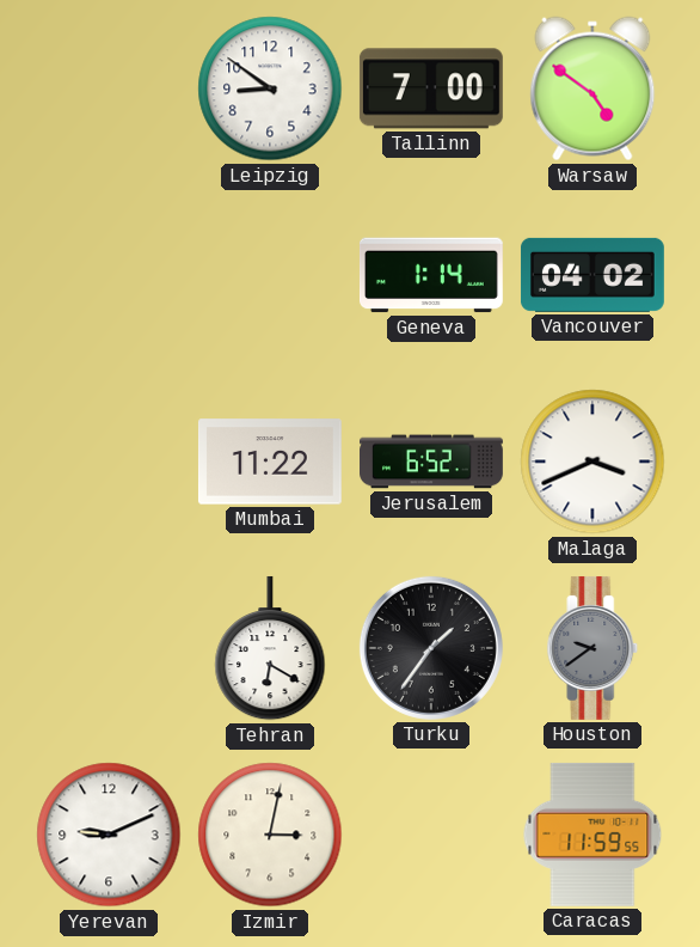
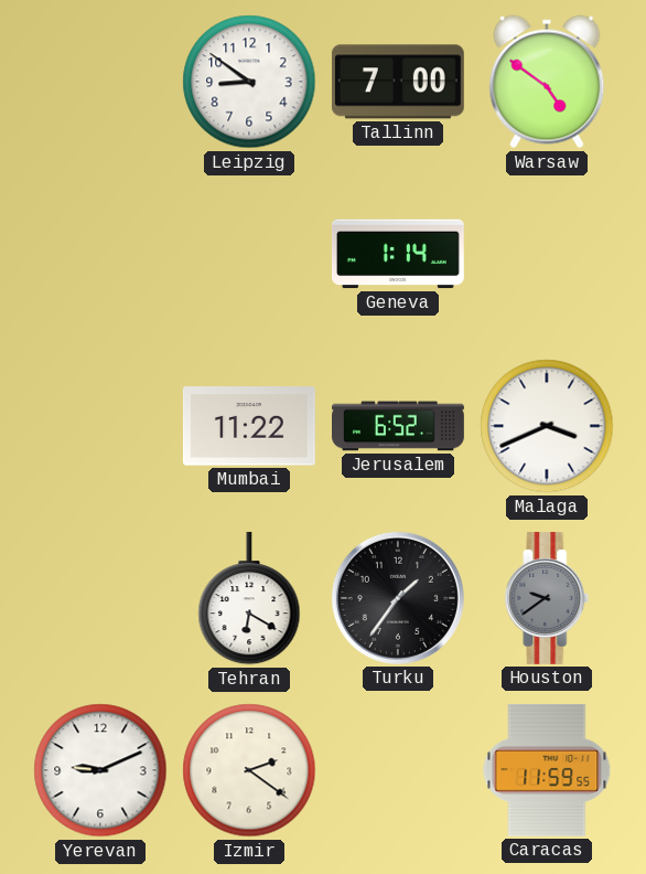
Vancouver: 04:02 -> none
Izmir: 3:02 -> 2:21
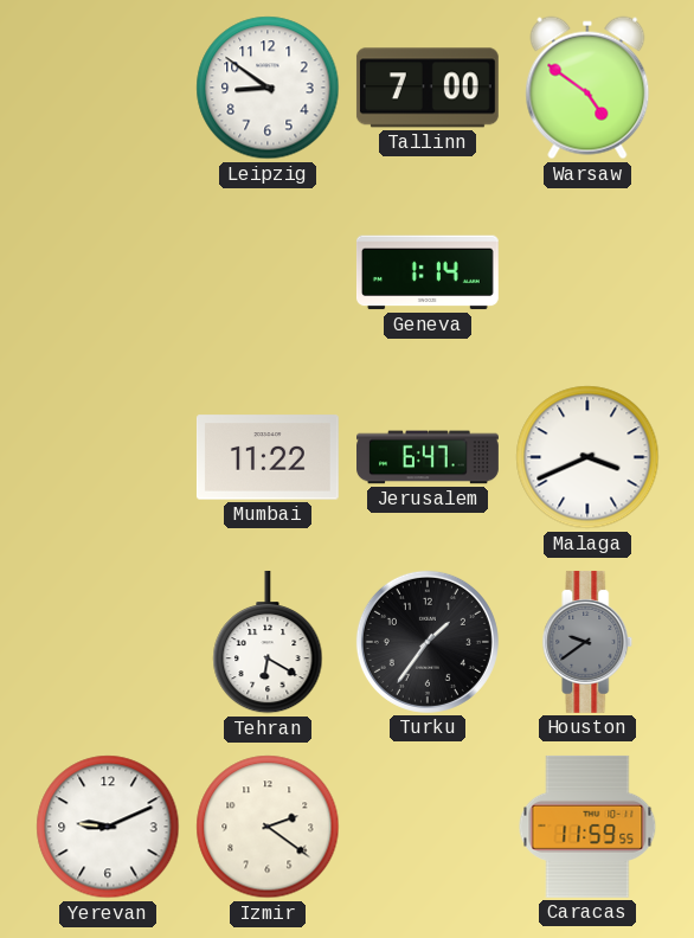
Jerusalem: 6:52 -> 6:47
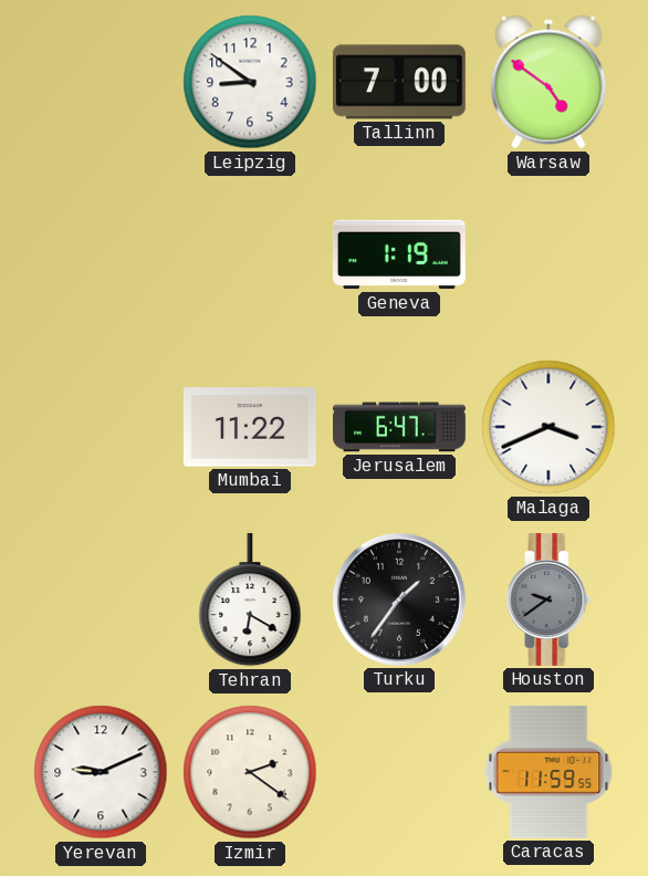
Geneva: 1:14 -> 1:19
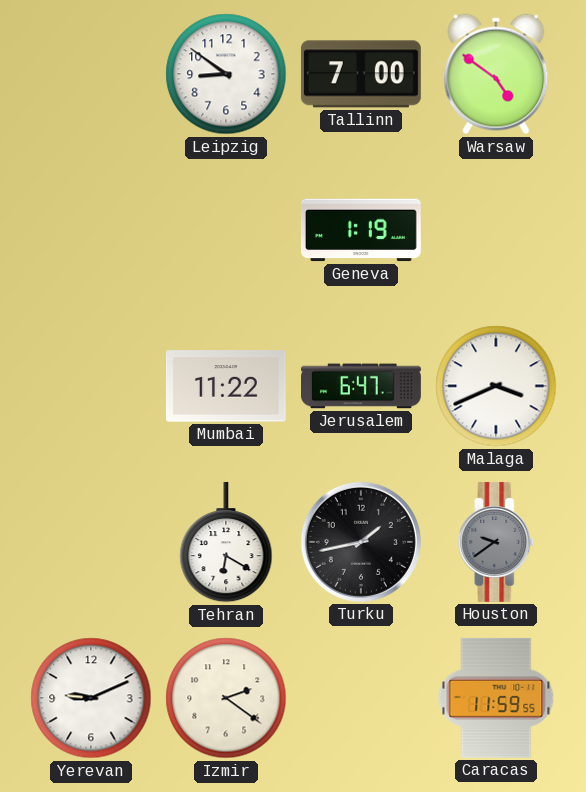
Turku: 1:36 -> 1:43
